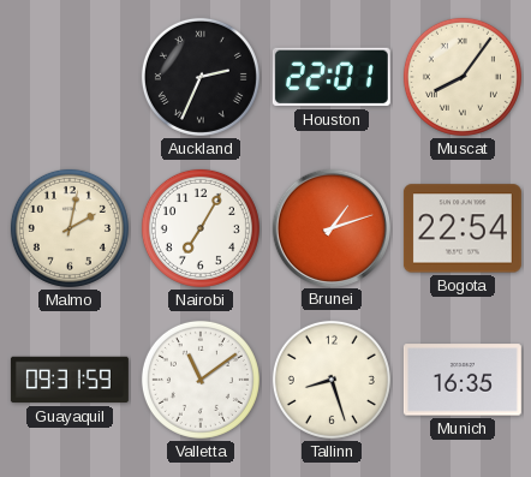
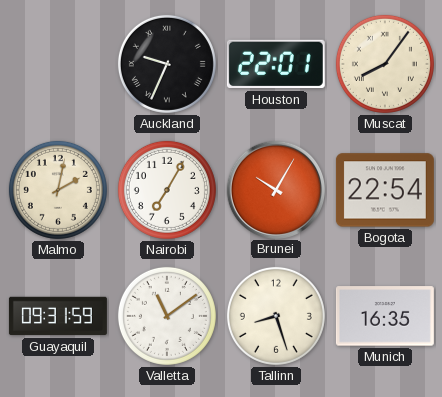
Auckland: 2:34 -> 9:34
Brunei: 1:12 -> 10:05
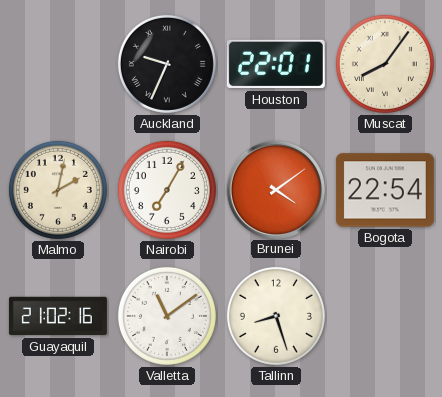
Brunei: 10:05 -> 4:09
Guayaquil: 09:31 -> 21:02
Munich: 16:35 -> none
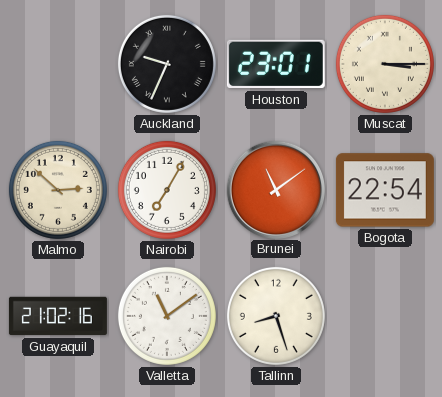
Houston: 22:01 -> 23:01
Muscat: 8:06 -> 3:15
Malmo: 2:02 -> 2:52
Brunei: 4:09 -> 11:09
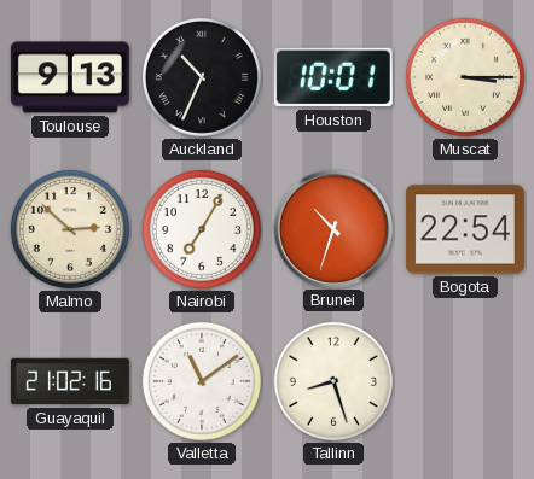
Toulouse: none -> 9:13
Auckland: 9:34 -> 10:34
Houston: 23:01 -> 10:01
Brunei: 11:09 -> 10:33
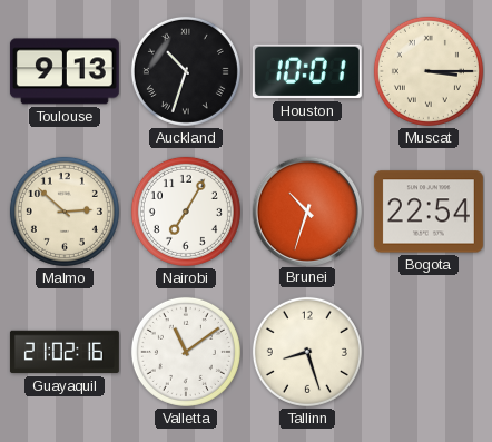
Auckland: 10:34 -> 10:33
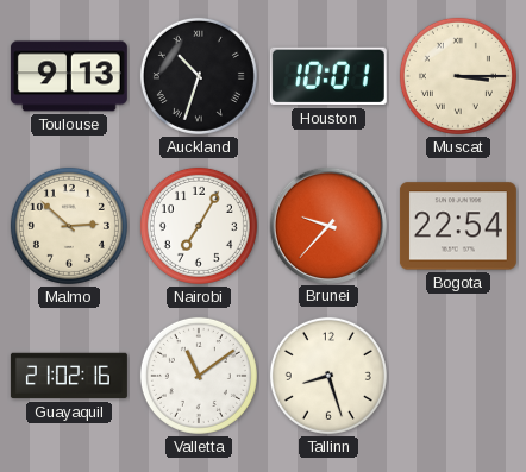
Brunei: 10:33 -> 9:37
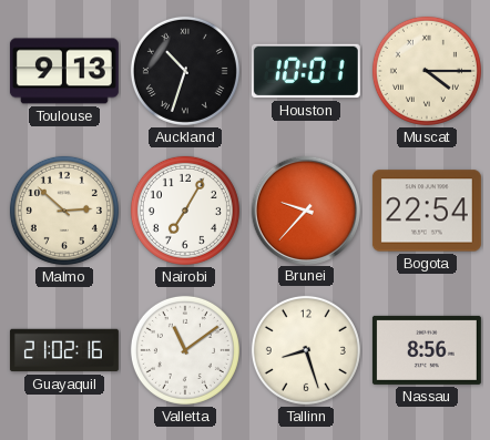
Muscat: 3:15 -> 4:15
Nassau: none -> 8:56
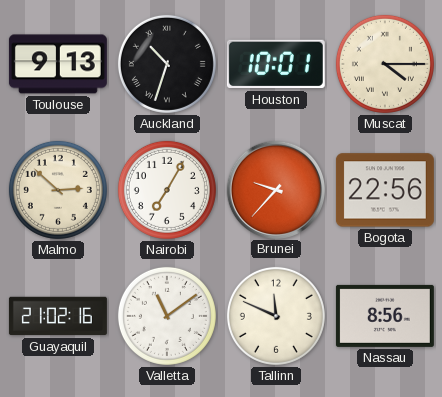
Bogota: 22:54 -> 22:56
Tallinn: 8:27 -> 11:49
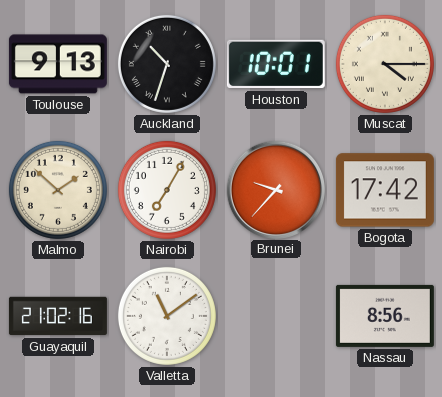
Malmo: 2:52 -> 1:52
Bogota: 22:56 -> 17:42
Tallinn: 11:49 -> none
